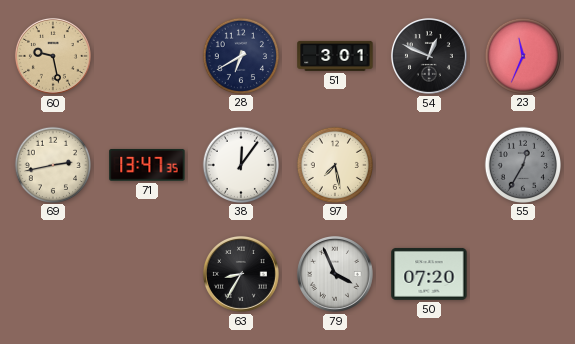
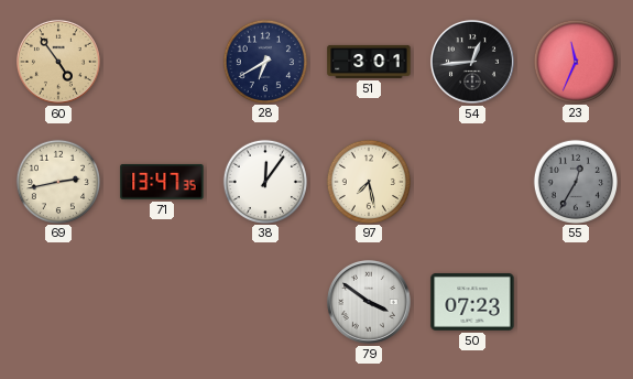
60: 9:28 -> 4:54
54: 12:49 -> 12:44
63: 8:35 -> none
79: 3:56 -> 3:51
50: 07:20 -> 07:23
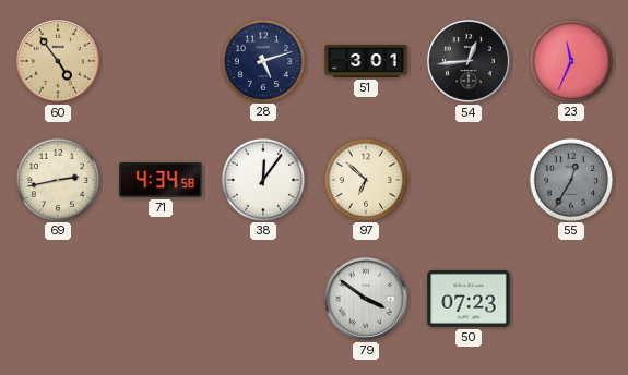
28: 6:40 -> 5:12
71: 13:47 -> 4:34
97: 7:28 -> 6:52
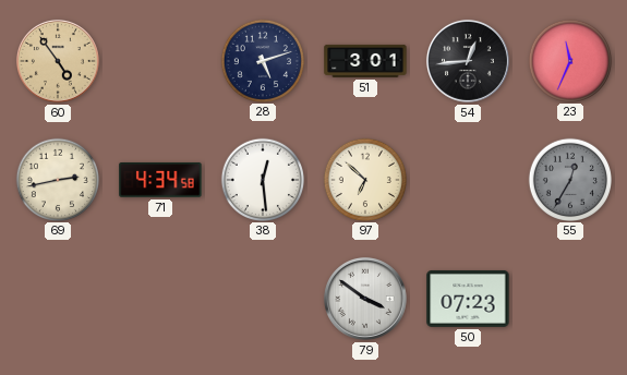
38: 12:06 -> 12:29
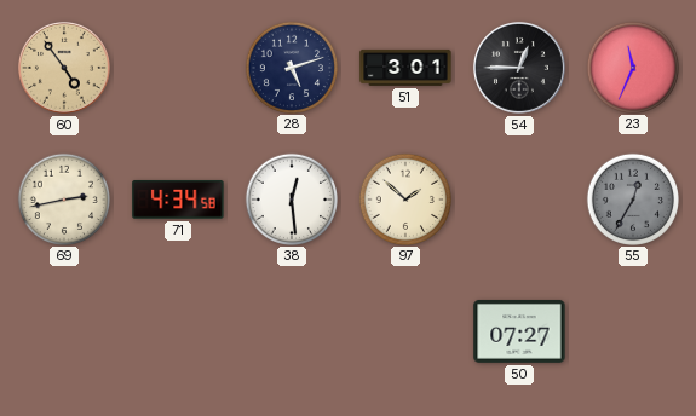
54: 12:44 -> 12:45
97: 6:52 -> 1:52
79: 3:51 -> none
50: 07:23 -> 07:27
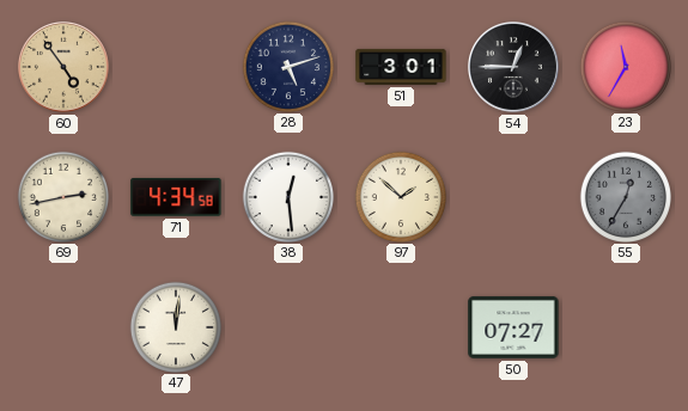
23: 11:34 -> 11:35
47: none -> 12:01
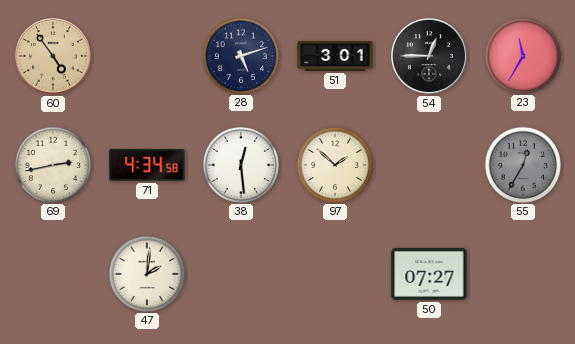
47: 12:01 -> 2:01
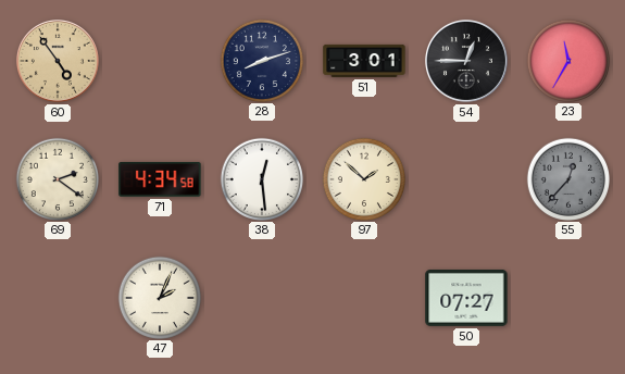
28: 5:12 -> 8:12
69: 2:43 -> 2:21
55: 12:35 -> 12:37
47: 2:01 -> 2:04
